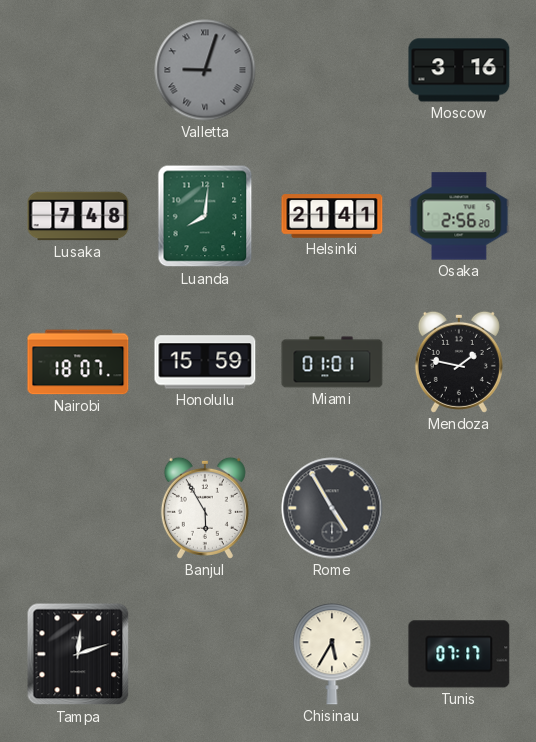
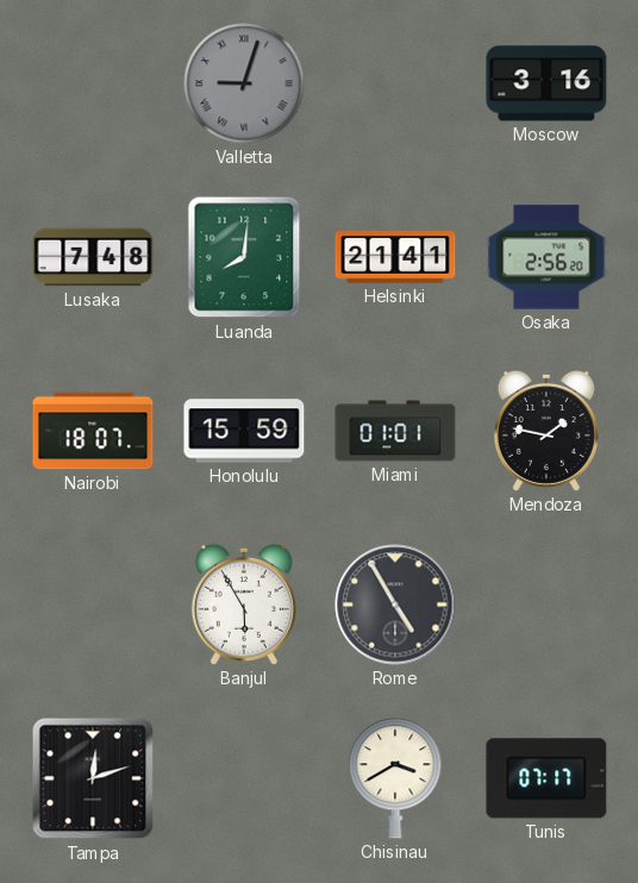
Chisinau: 5:35 -> 3:40
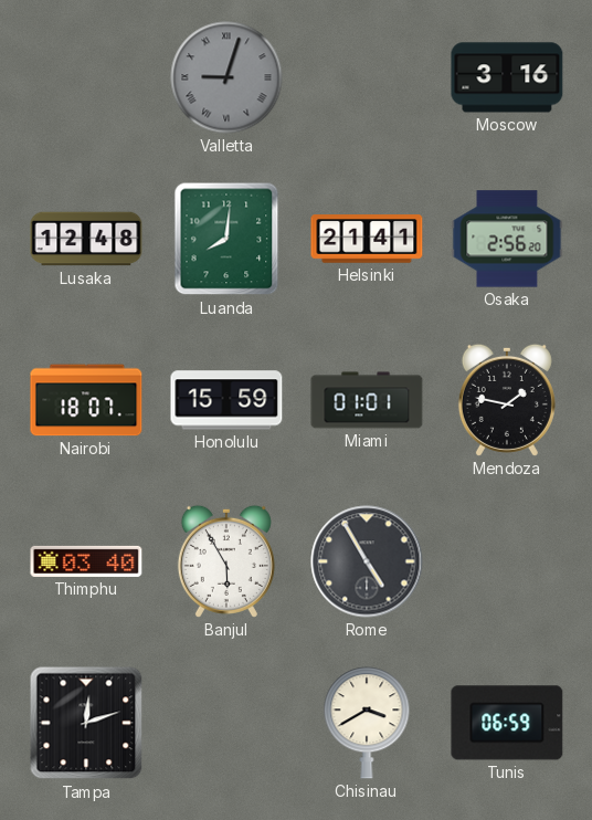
Lusaka: 7:48 -> 12:48
Thimphu: none -> 03:40
Tunis: 07:17 -> 06:59
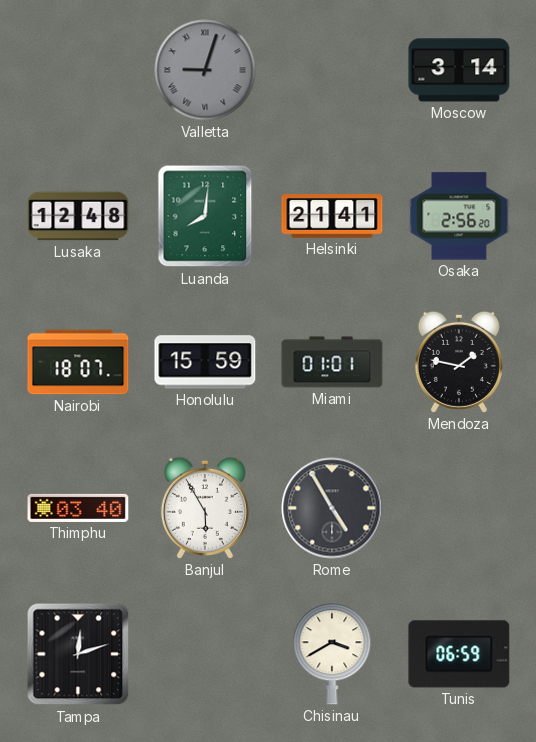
Moscow: 3:16 -> 3:14
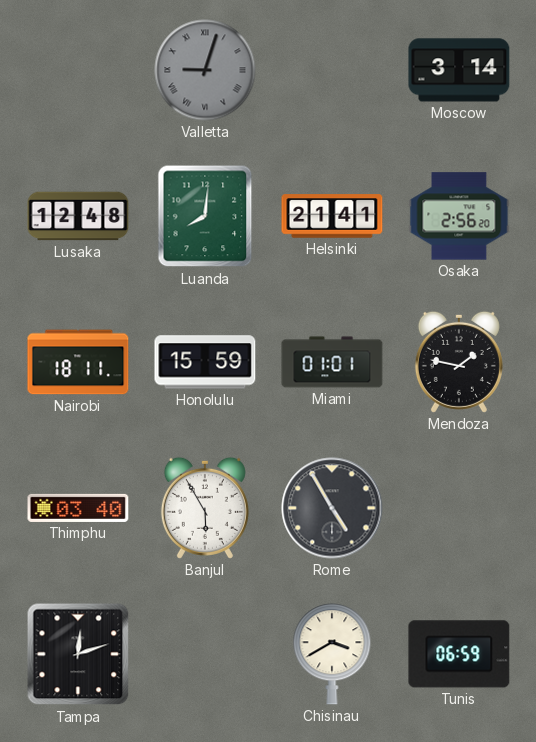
Nairobi: 18:07 -> 18:11
